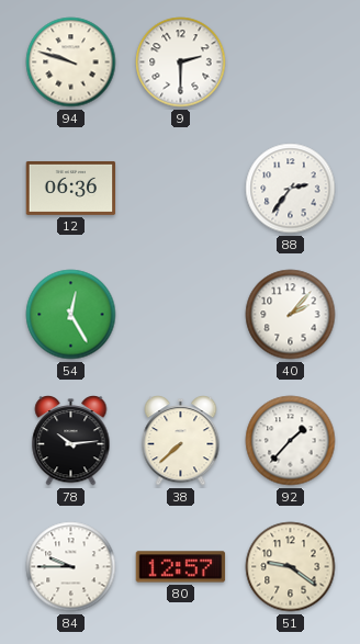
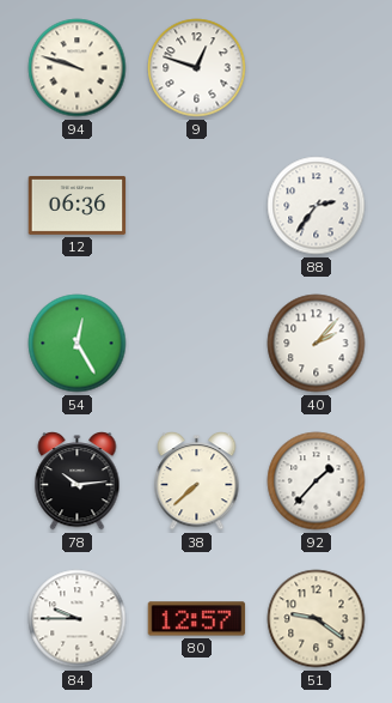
9: 2:30 -> 12:48
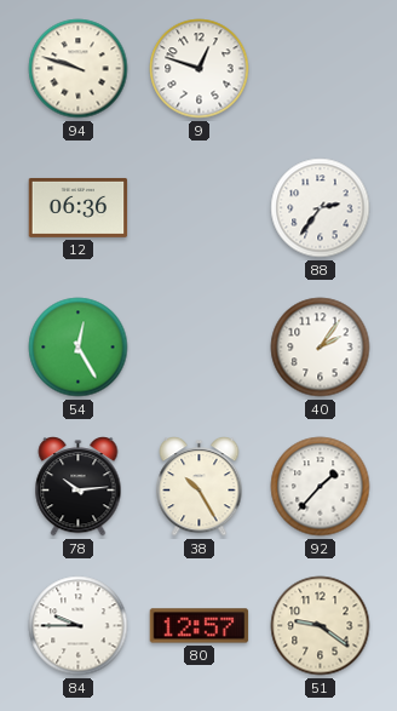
40: 2:07 -> 2:06
38: 7:38 -> 10:25
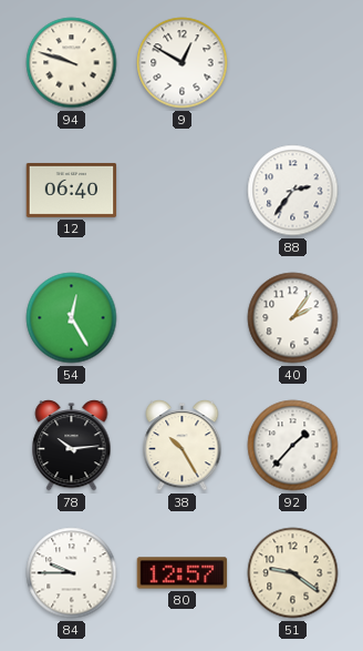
9: 12:48 -> 12:50
12: 06:36 -> 06:40
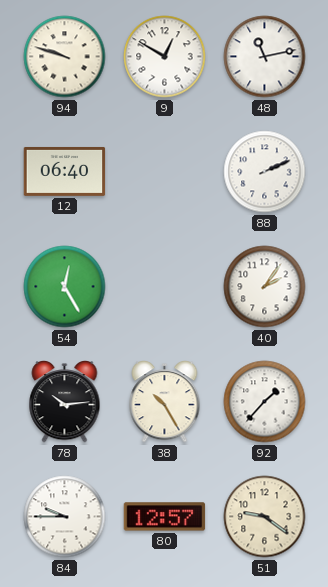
48: none -> 11:13
88: 2:36 -> 2:11
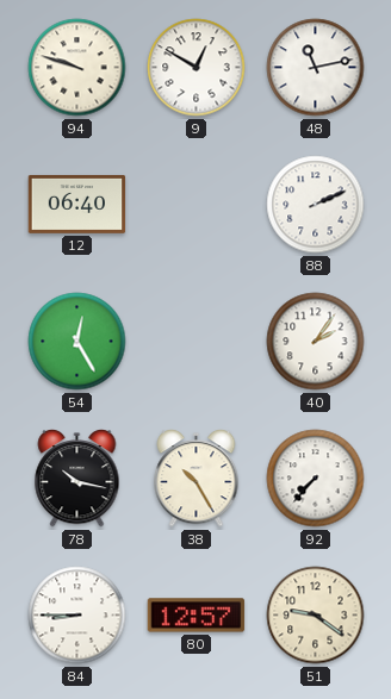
78: 10:14 -> 10:17
92: 1:37 -> 7:37
84: 9:45 -> 8:45
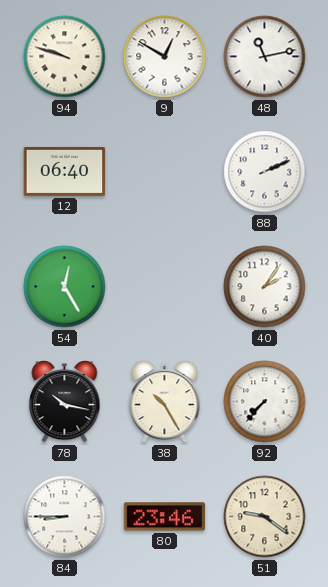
80: 12:57 -> 23:46
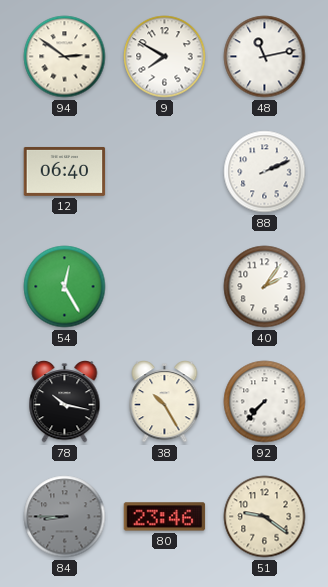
94: 9:48 -> 2:51
9: 12:50 -> 7:50
84 dial: white -> grey
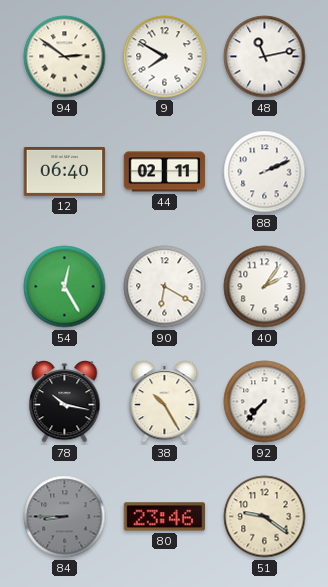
44: none -> 02:11
90: none -> 6:20
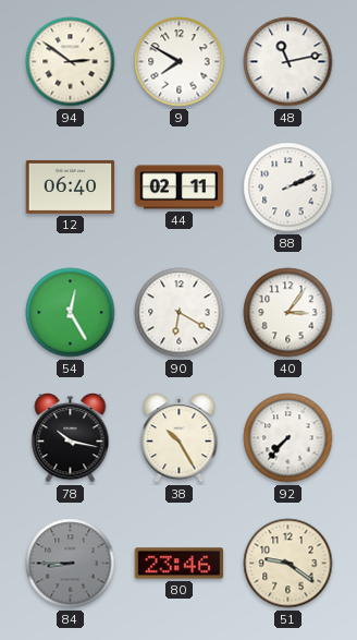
40: 2:06 -> 3:06
